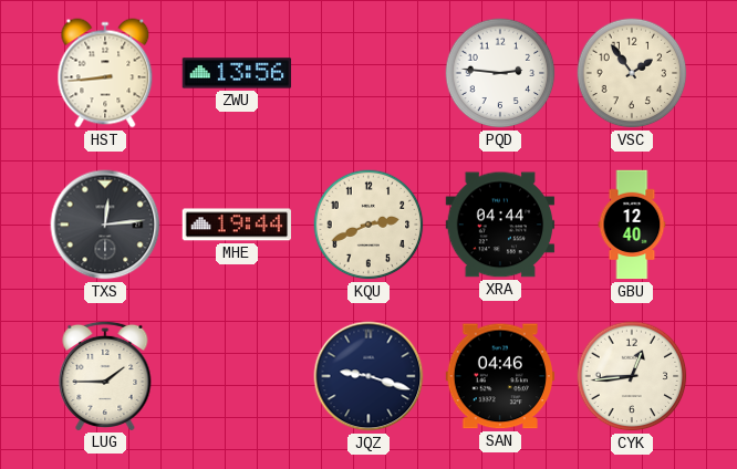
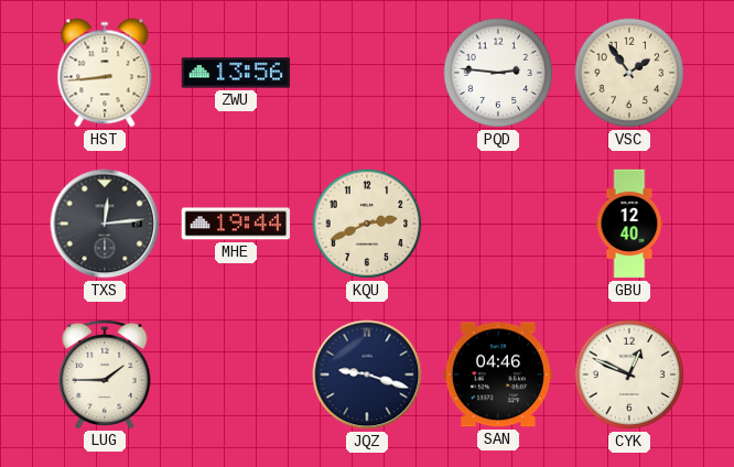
XRA: 04:44 -> none
CYK: 12:44 -> 12:49
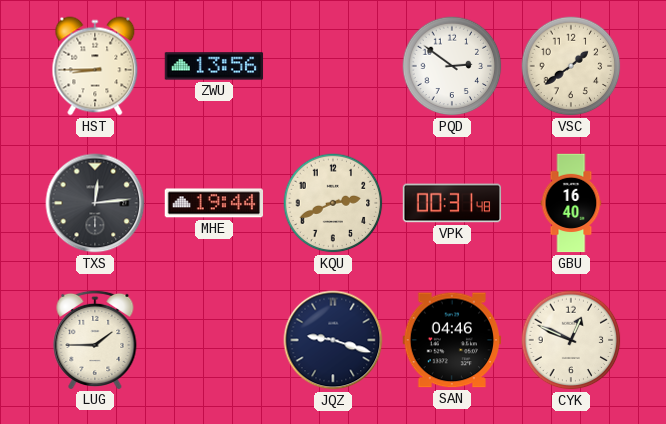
HST: 8:44 -> 8:45
PQD: 2:46 -> 2:51
VSC: 1:54 -> 1:39
VPK: none -> 00:31
GBU: 12:40 -> 16:40
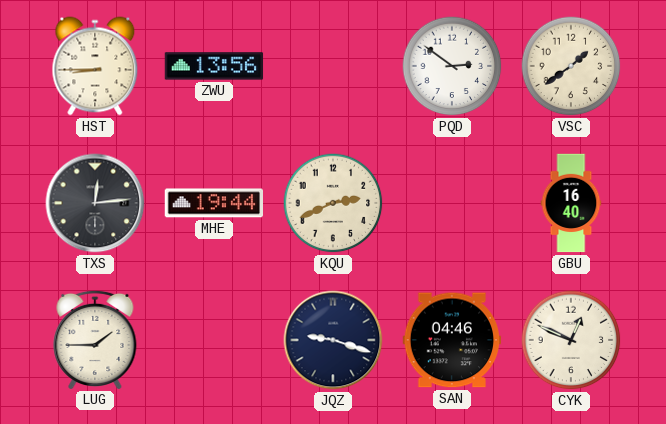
VPK: 00:31 -> none
